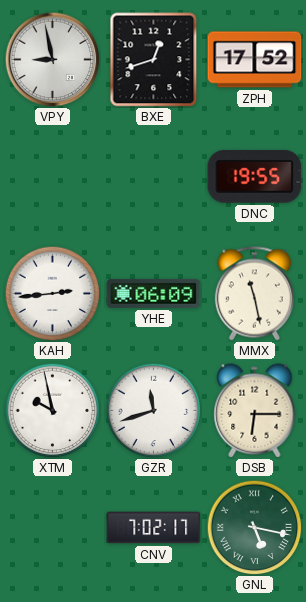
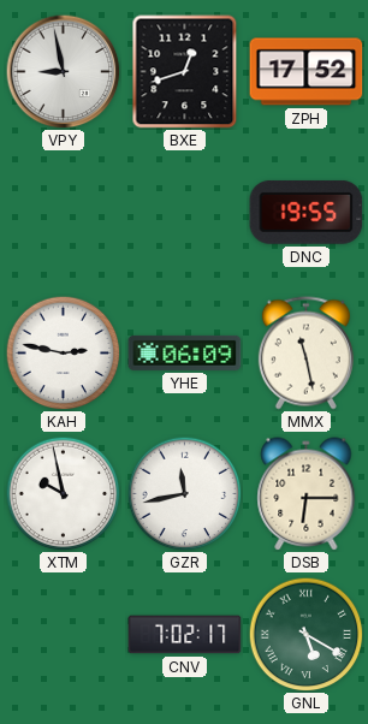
KAH: 2:44 -> 2:47
GZR: 11:42 -> 11:43
GNL: 5:17 -> 5:20
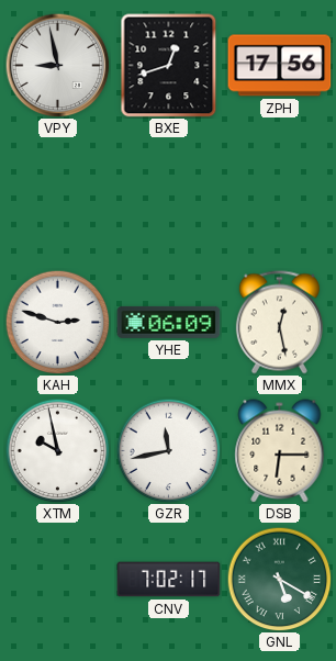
ZPH: 17:52 -> 17:56
DNC: 19:55 -> none
KAH: 2:47 -> 2:48
MMX: 11:28 -> 12:28
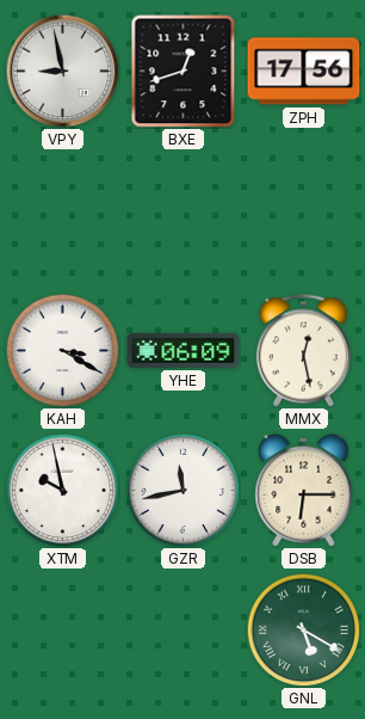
KAH: 2:48 -> 3:20
CNV: 7:02 -> none
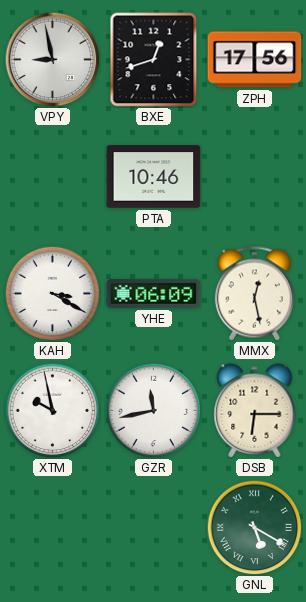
PTA: none -> 10:46
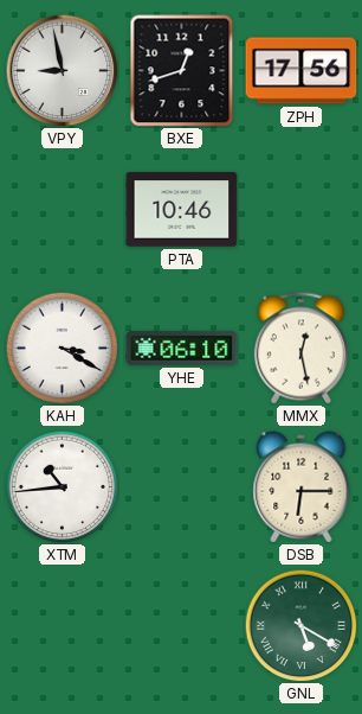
YHE: 06:09 -> 06:10
XTM: 9:58 -> 10:44
GZR: 11:43 -> none
